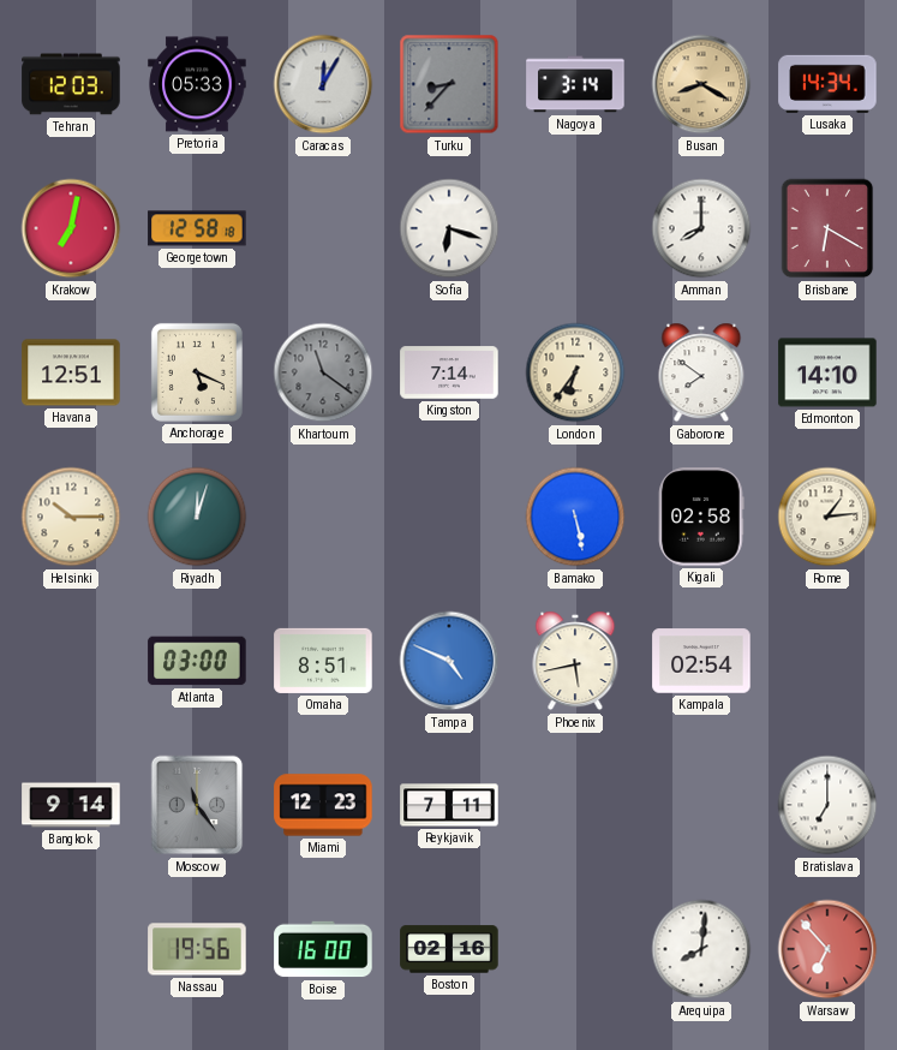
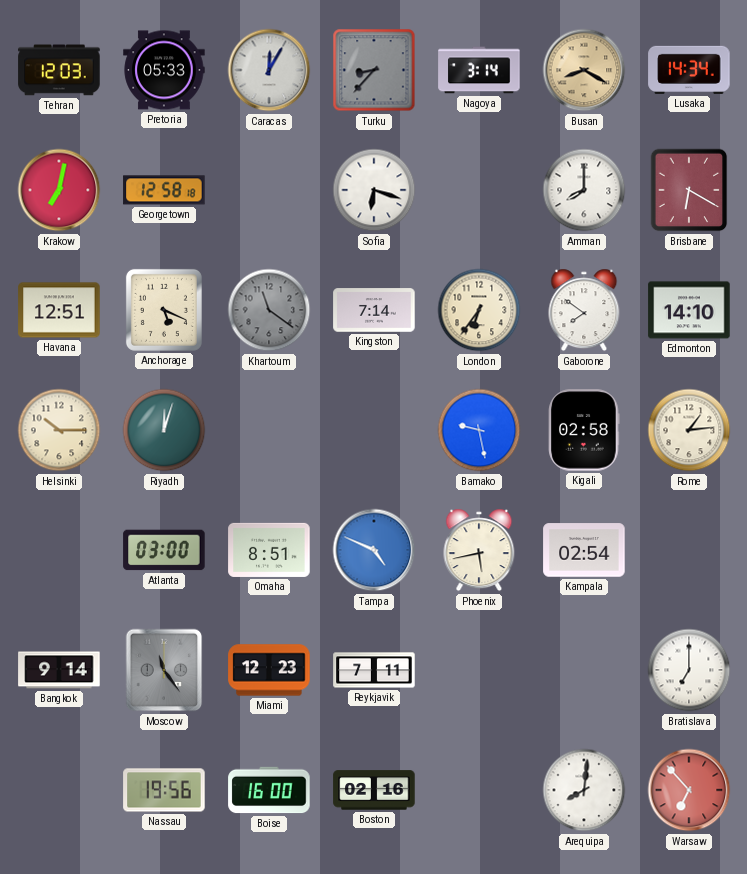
Bamako: 5:28 -> 9:28
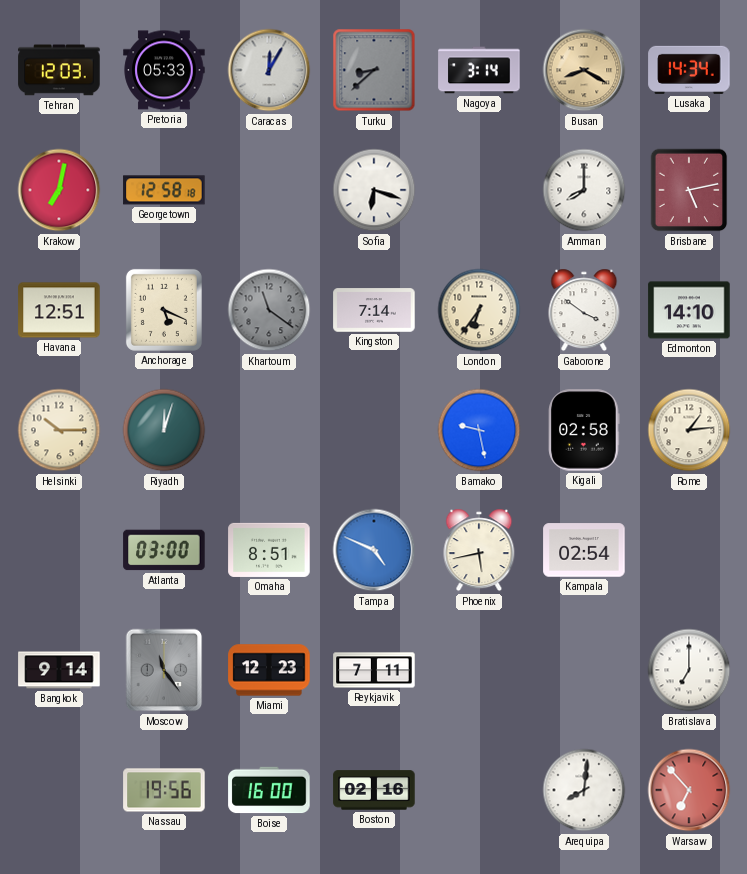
Turku: 8:37 -> 8:38
Brisbane: 6:20 -> 5:13
Gaborone: 7:51 -> 3:51
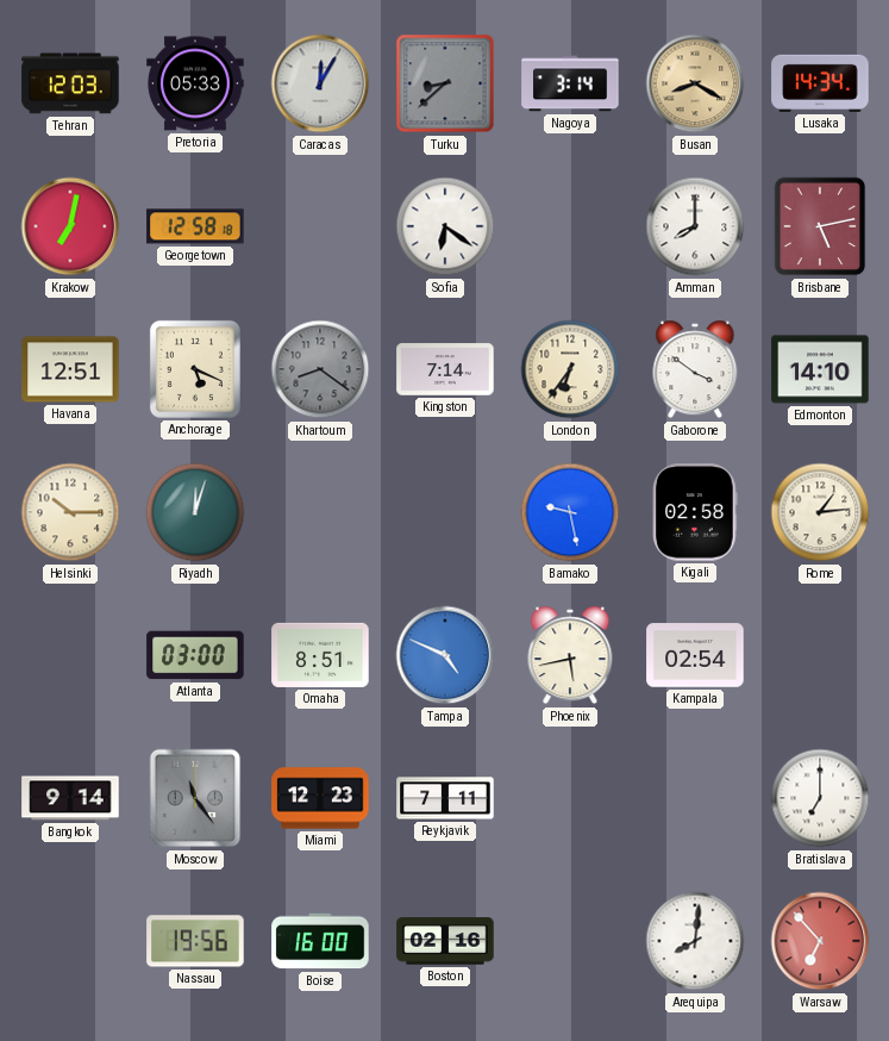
Sofia: 6:18 -> 6:21
Khartoum: 11:21 -> 8:21
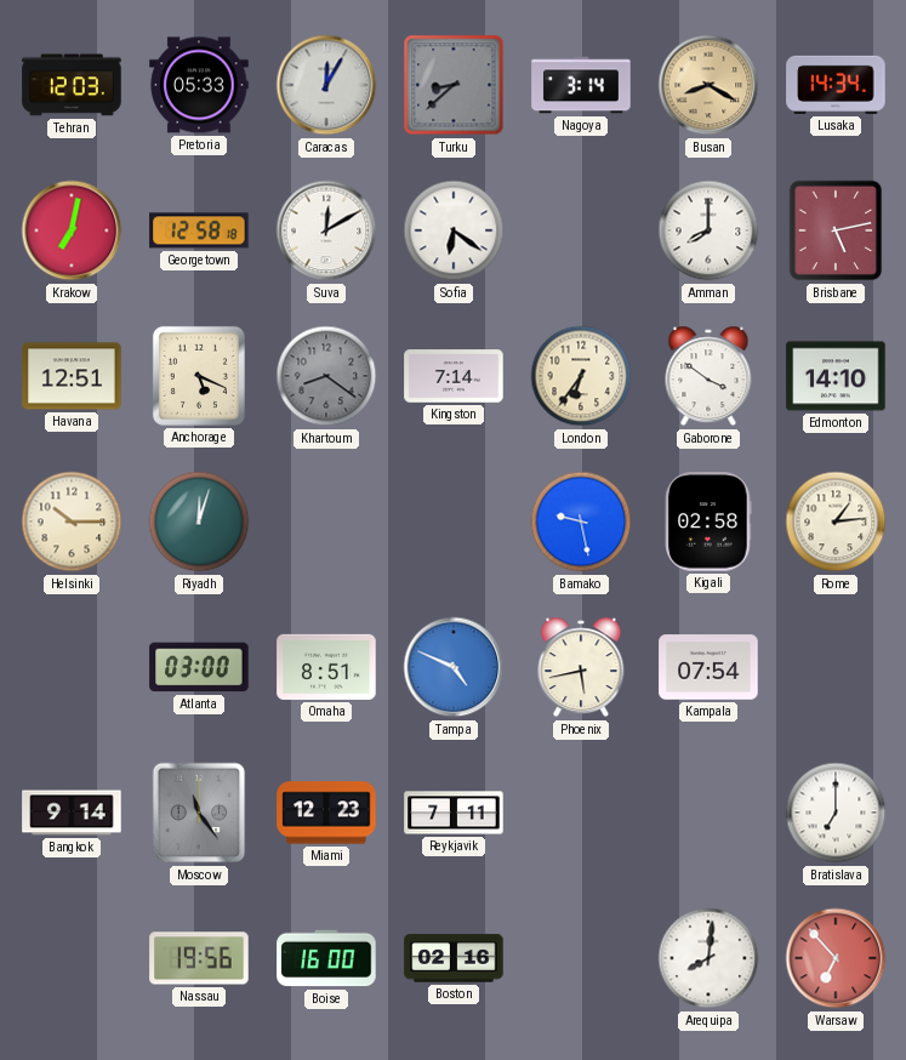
Suva: none -> 12:10
Kampala: 02:54 -> 07:54
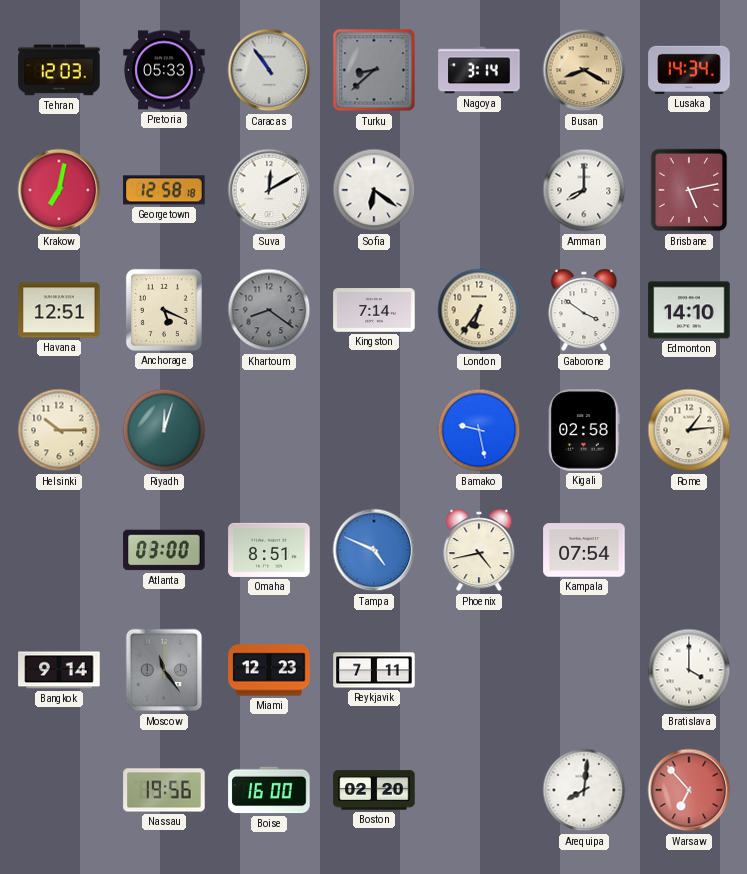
Caracas: 12:05 -> 10:54
Phoenix: 5:43 -> 4:43
Bratislava: 7:00 -> 4:00
Boston: 02:16 -> 02:20
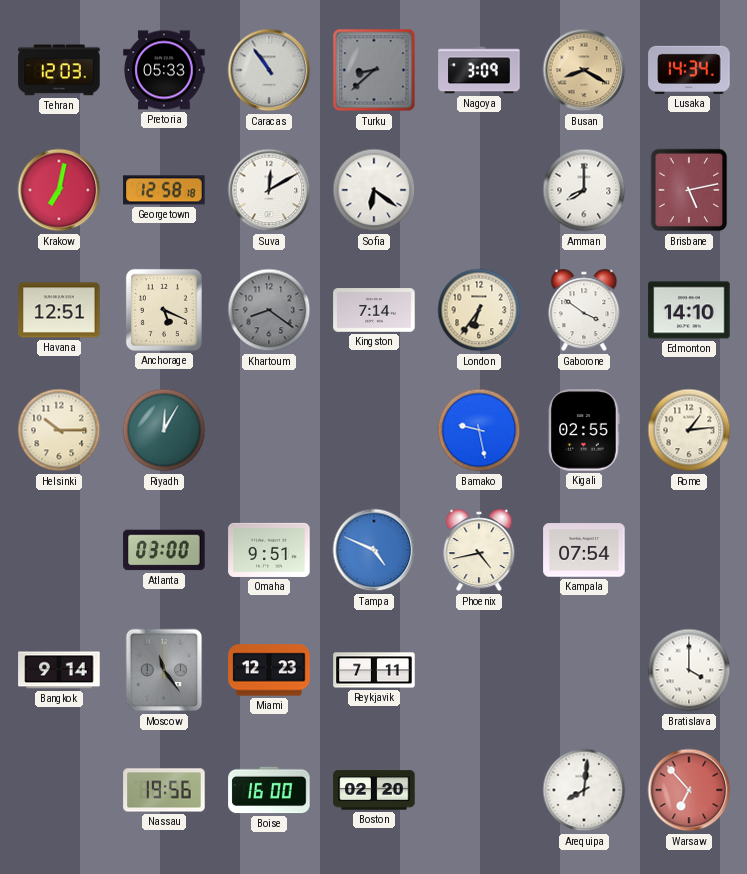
Nagoya: 3:14 -> 3:09
Riyadh: 12:03 -> 12:05
Kigali: 02:58 -> 02:55
Omaha: 8:51 -> 9:51
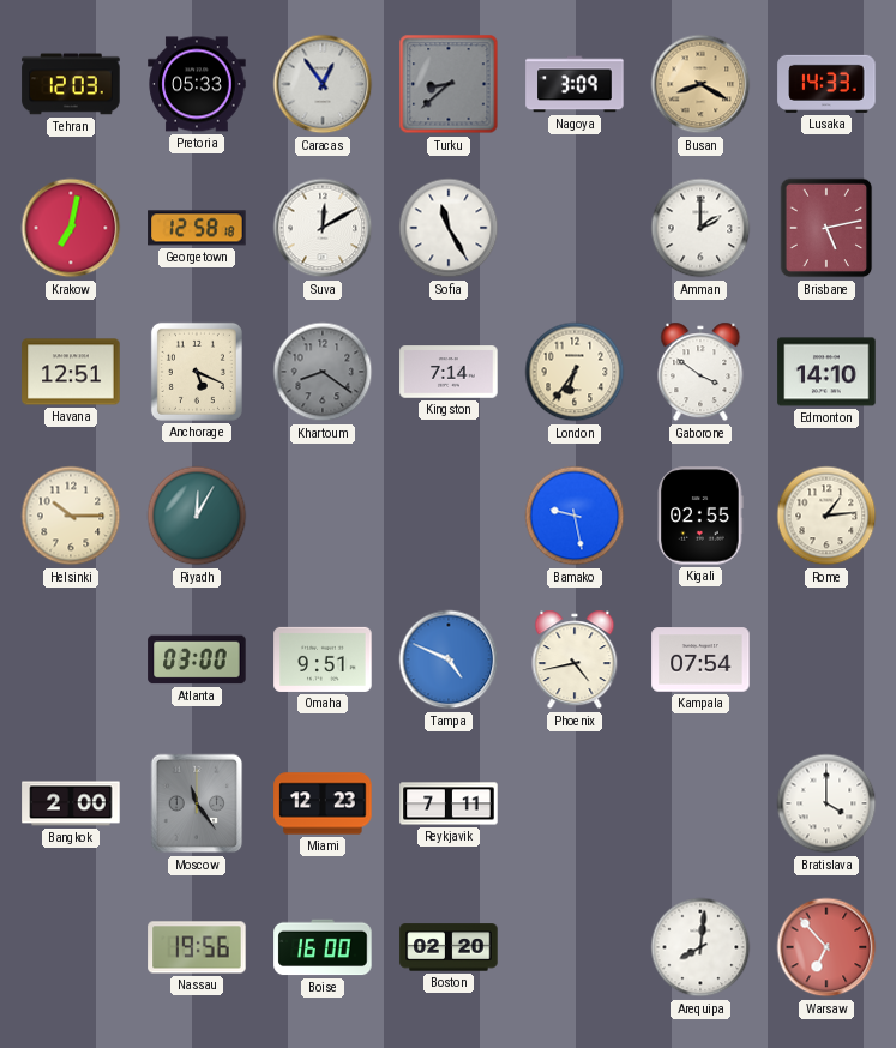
Caracas: 10:54 -> 12:54
Lusaka: 14:34 -> 14:33
Sofia: 6:21 -> 11:25
Amman: 8:00 -> 2:00
Bangkok: 9:14 -> 2:00
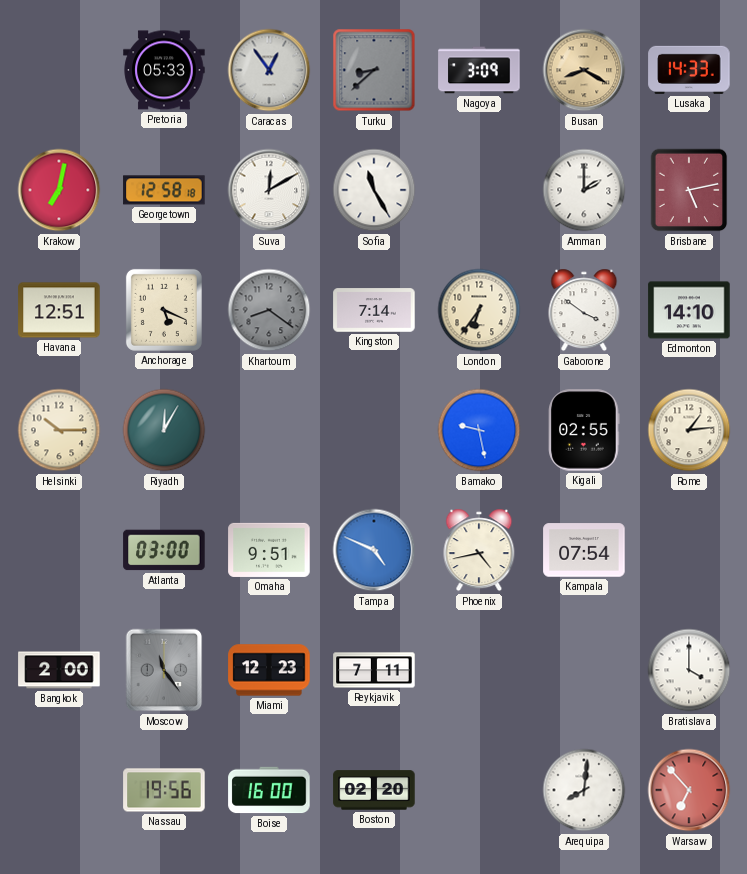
Tehran: 12:03 -> none
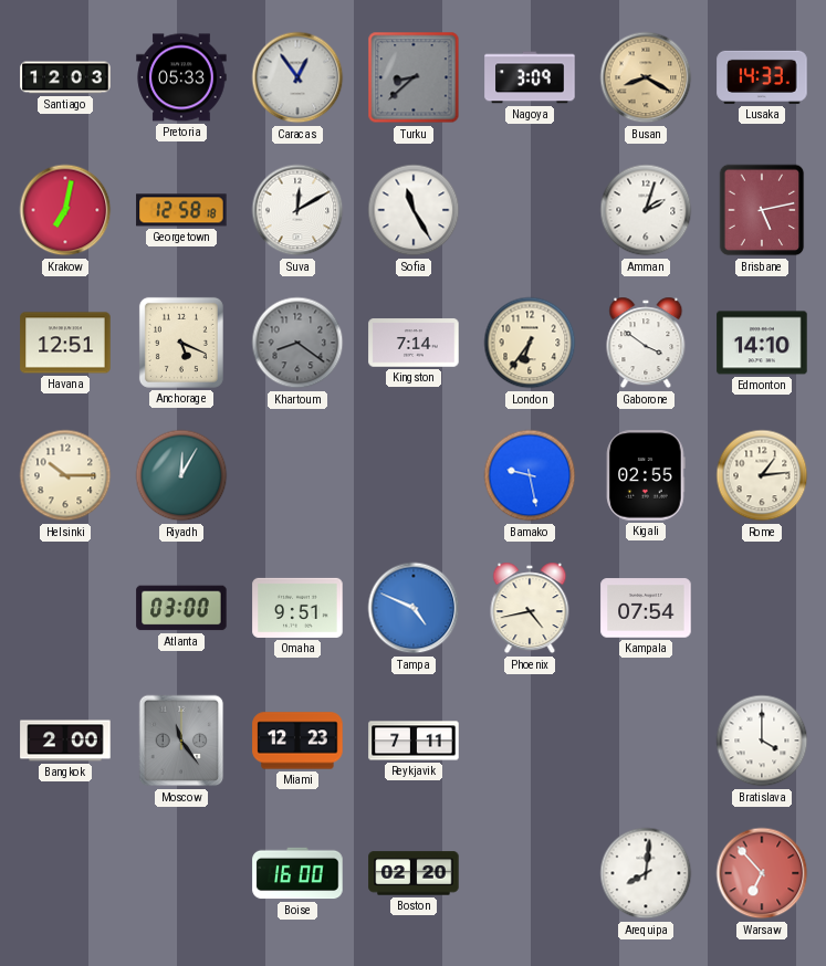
Santiago: none -> 12:03
Amman: 2:00 -> 2:03
Nassau: 19:56 -> none
